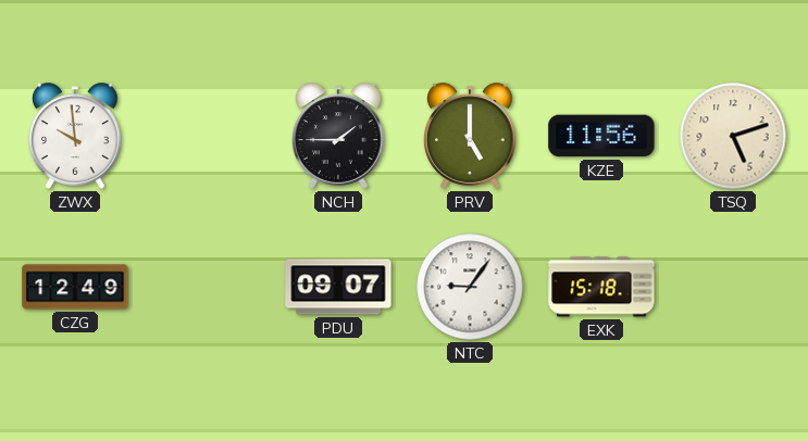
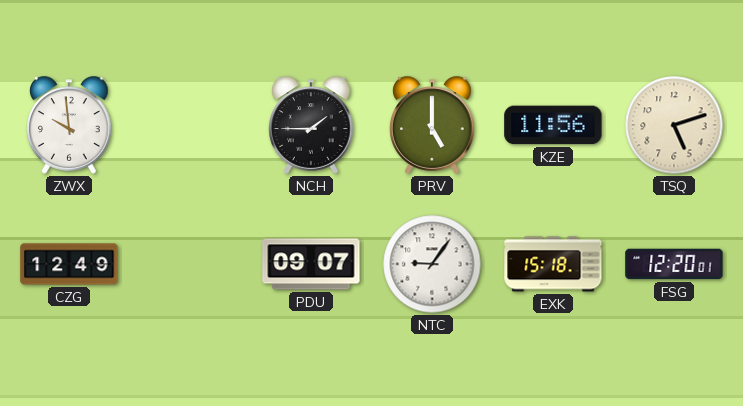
FSG: none -> 12:20
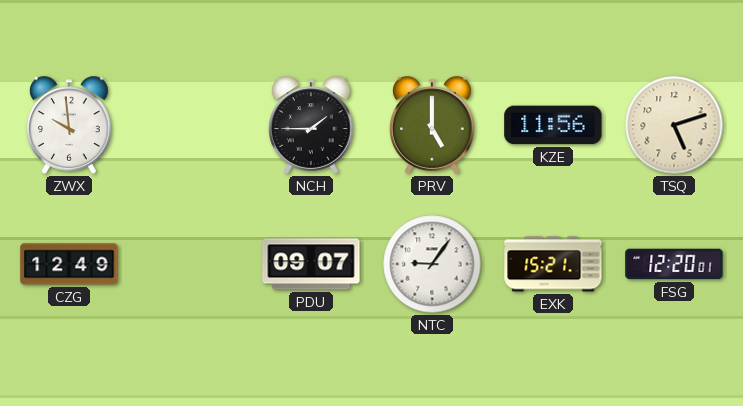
EXK: 15:18 -> 15:21
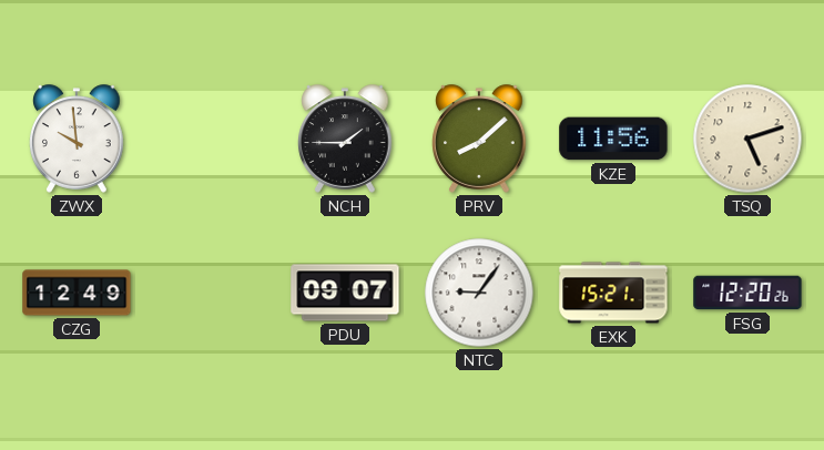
PRV: 5:00 -> 8:08
FSG: 12:20:01 -> 12:20:26
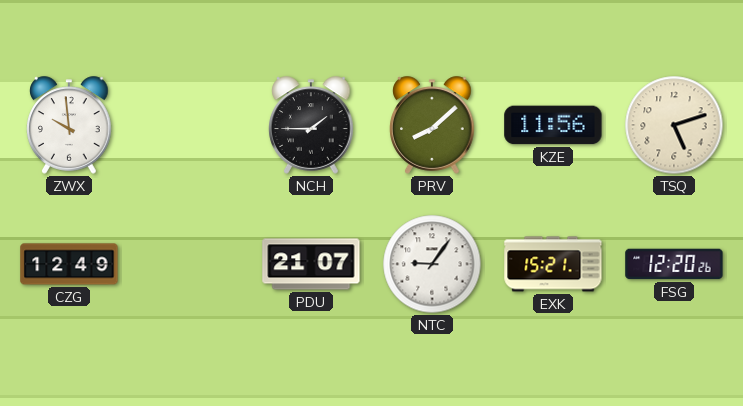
PDU: 09:07 -> 21:07
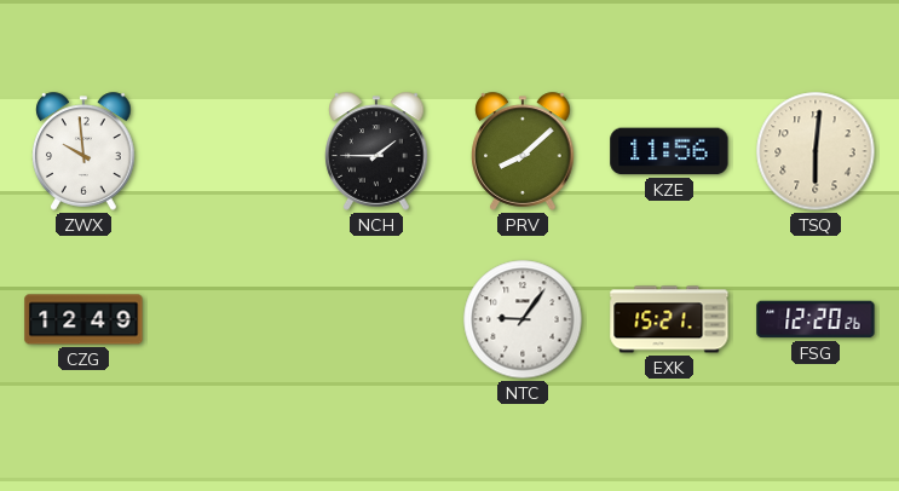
TSQ: 5:12 -> 6:01
PDU: 21:07 -> none
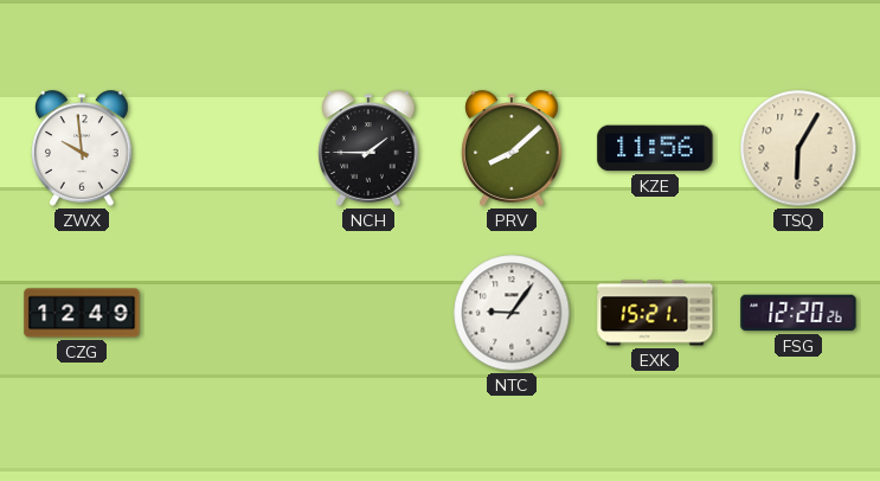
TSQ: 6:01 -> 6:05
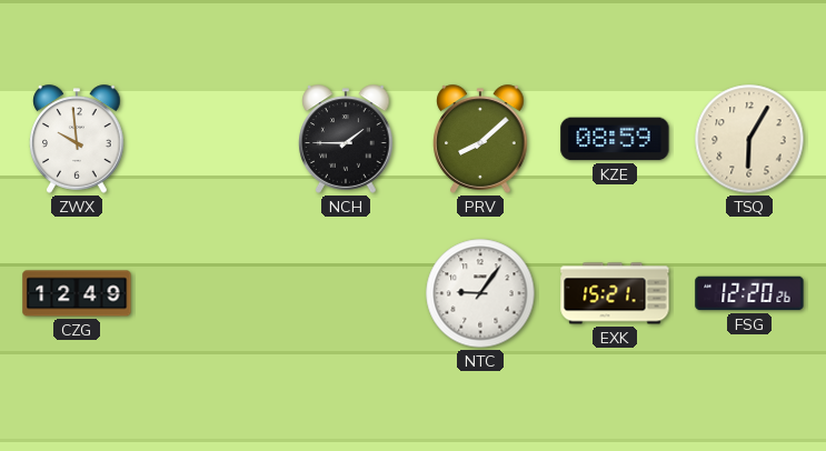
KZE: 11:56 -> 08:59
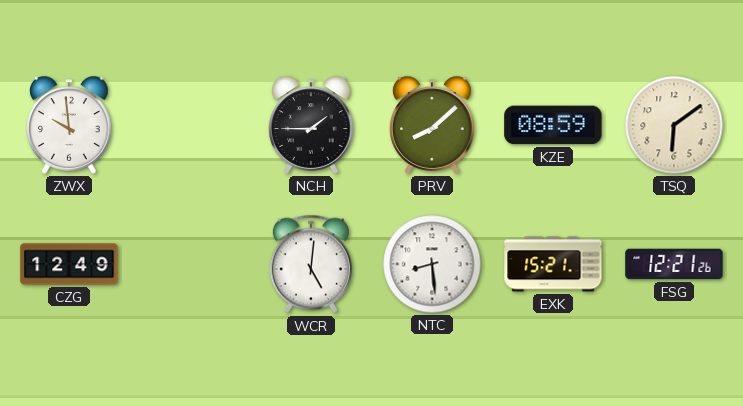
TSQ: 6:05 -> 6:09
WCR: none -> 5:01
NTC: 9:06 -> 8:29
FSG: 12:20 -> 12:21
